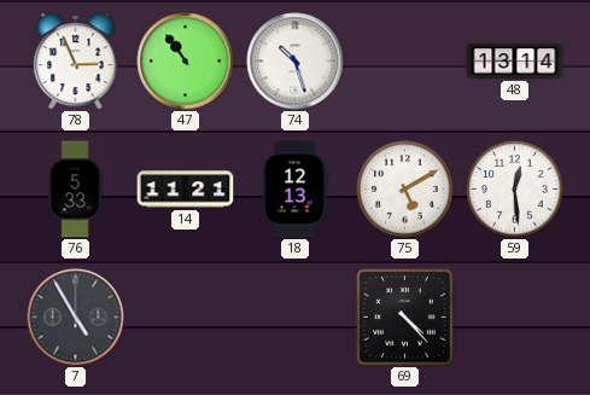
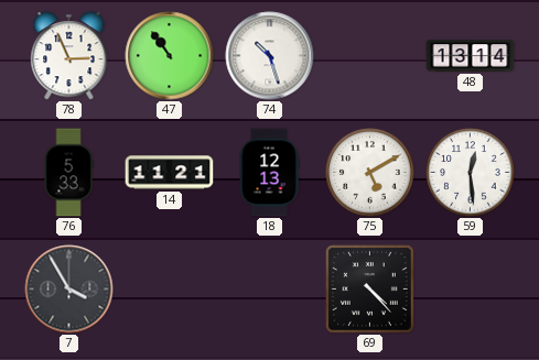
7: 4:55 -> 3:55
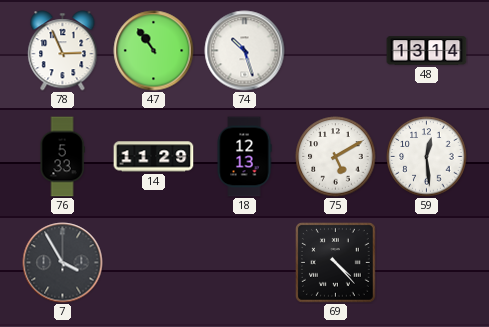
14: 11:21 -> 11:29
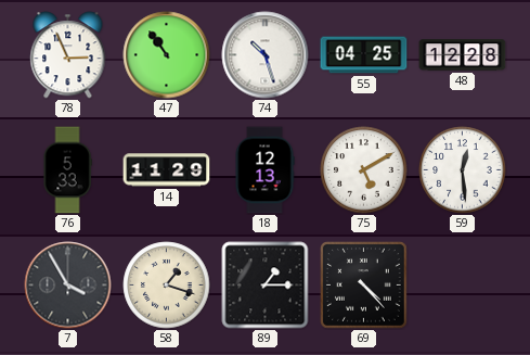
55: none -> 04:25
48: 13:14 -> 12:28
58: none -> 1:18
89: none -> 1:15
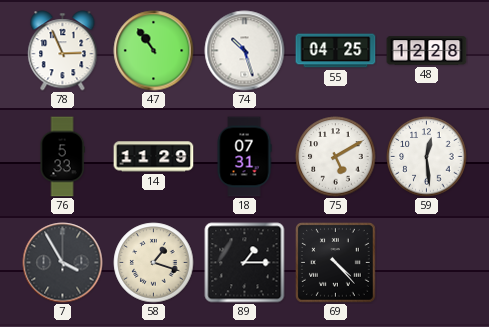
18: 12:13 -> 07:31
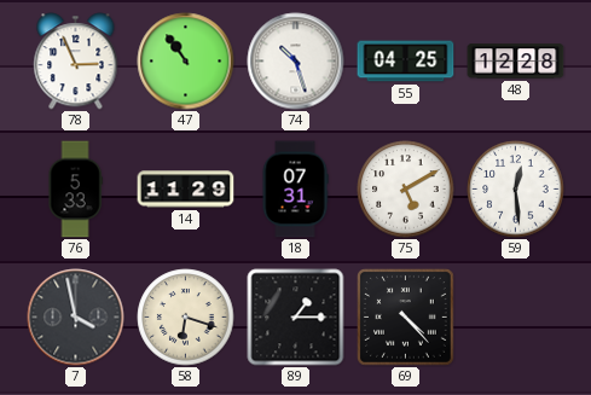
7: 3:55 -> 3:58
58: 1:18 -> 6:18
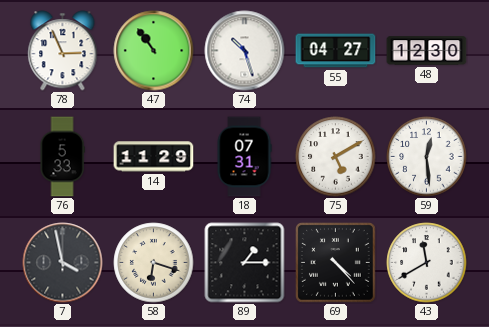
55: 04:25 -> 04:27
48: 12:28 -> 12:30
43: none -> 11:40
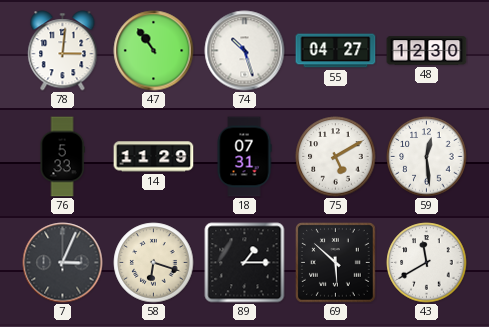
78: 2:56 -> 3:01
7: 3:58 -> 3:04
69: 4:23 -> 5:52
